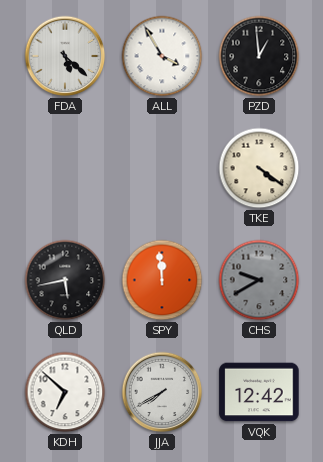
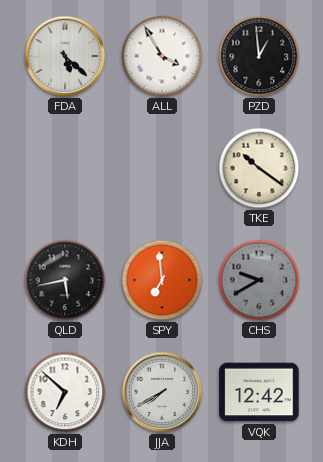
TKE: 4:21 -> 10:21
SPY: 11:59 -> 6:59
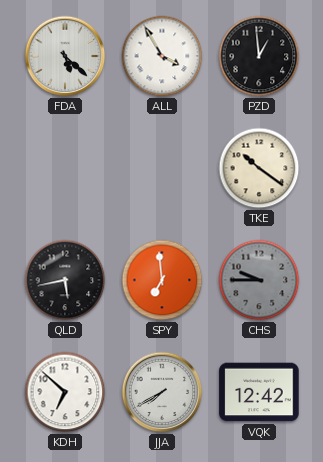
CHS: 9:40 -> 9:45
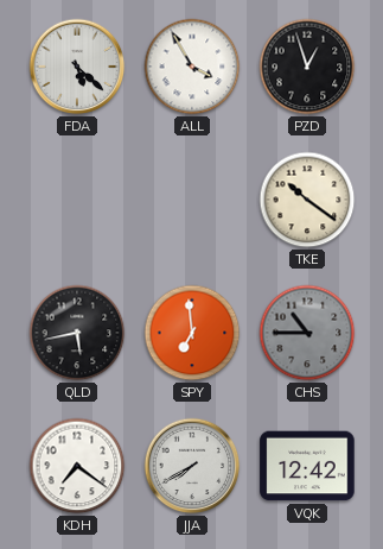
PZD: 12:59 -> 12:57
CHS: 9:45 -> 10:45
KDH: 6:52 -> 7:21
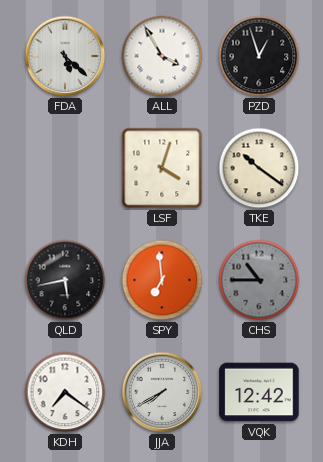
LSF: none -> 4:03
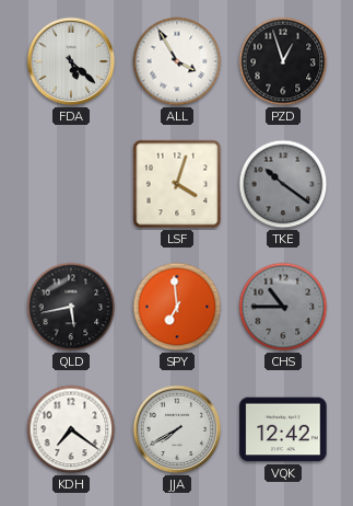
TKE dial: cream -> grey
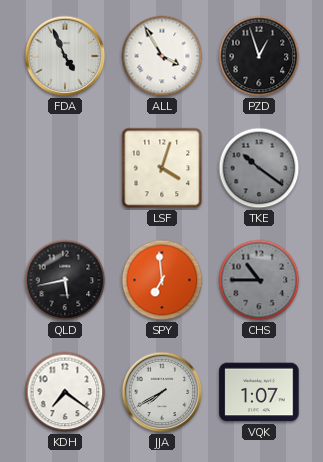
FDA: 5:22 -> 4:56
VQK: 12:42 -> 1:07
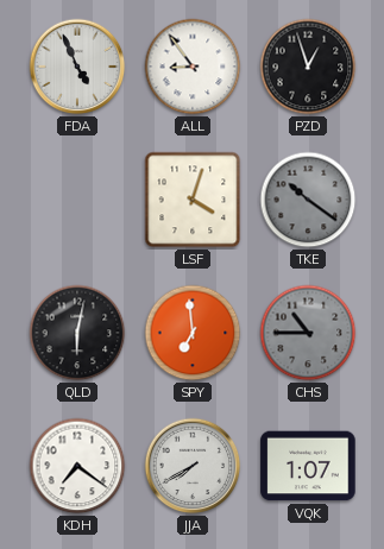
ALL: 3:55 -> 8:54
QLD: 5:43 -> 6:02
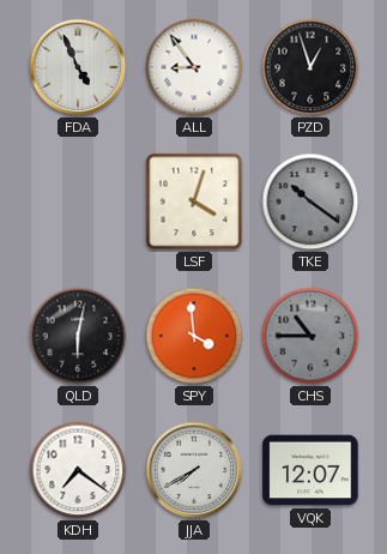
SPY: 6:59 -> 3:59
VQK: 1:07 -> 12:07
